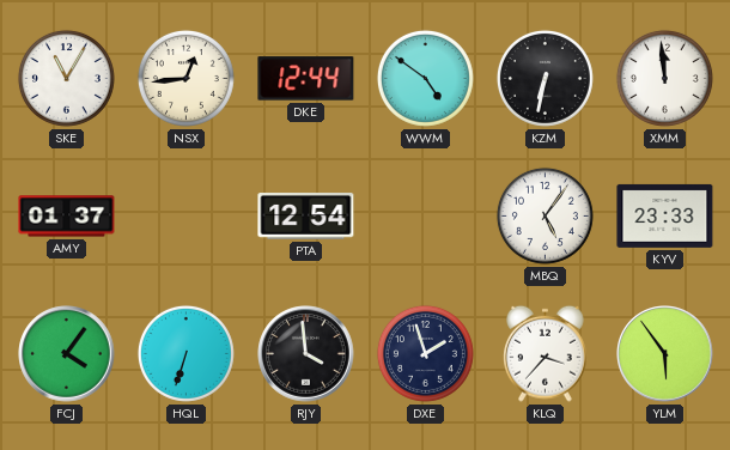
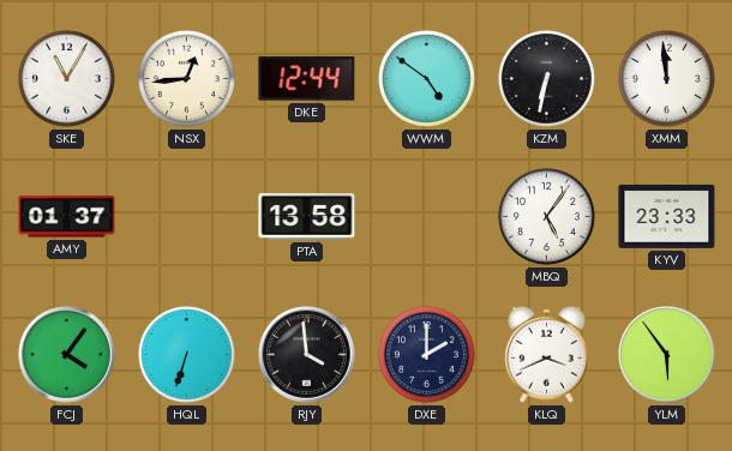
PTA: 12:54 -> 13:58
DXE: 1:57 -> 2:00
KLQ: 3:37 -> 3:41
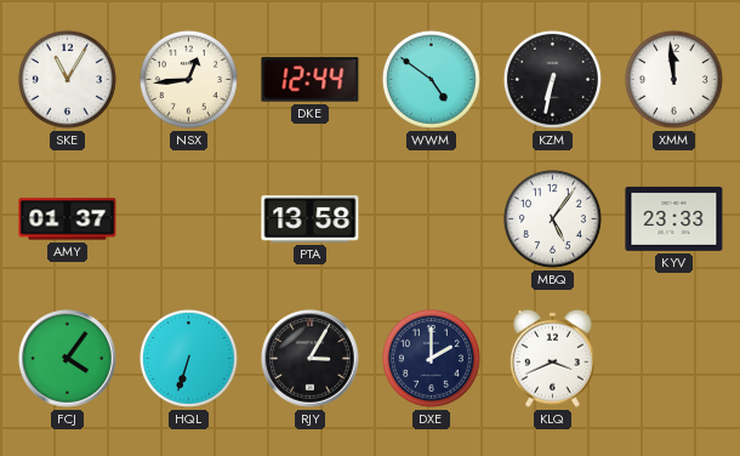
RJY: 3:59 -> 3:05
YLM: 5:54 -> none
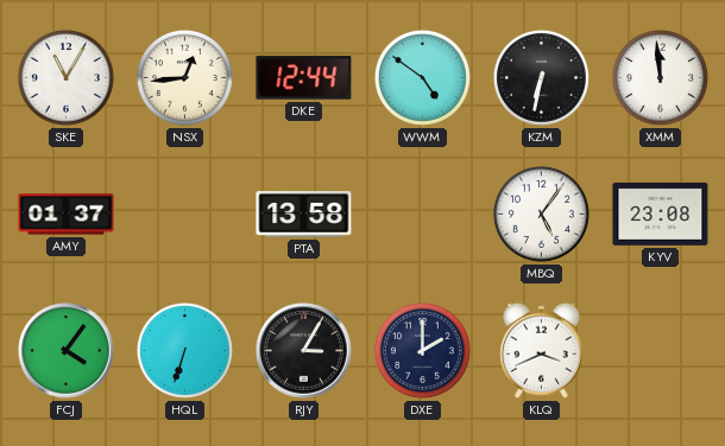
KYV: 23:33 -> 23:08
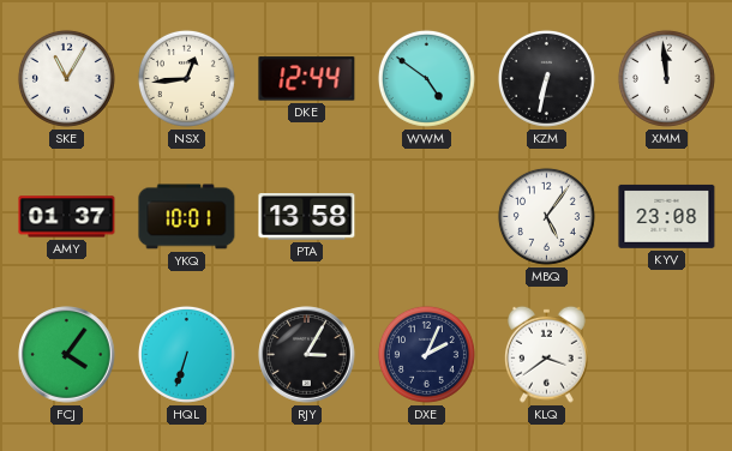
YKQ: none -> 10:01
DXE: 2:00 -> 2:04
KLQ: 3:41 -> 3:39
